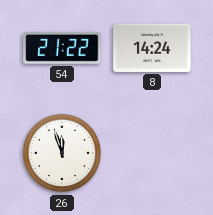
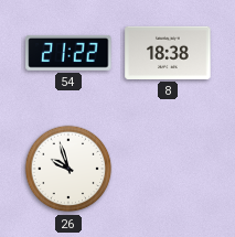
8: 14:24 -> 18:38
26: 11:57 -> 9:57
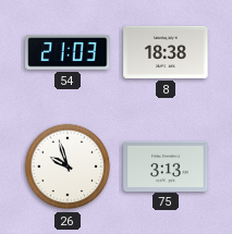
54: 21:22 -> 21:03
75: none -> 3:13
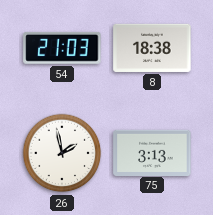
26: 9:57 -> 1:58
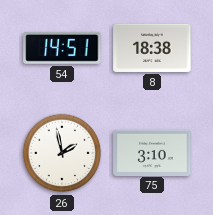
54: 21:03 -> 14:51
75: 3:13 -> 3:10
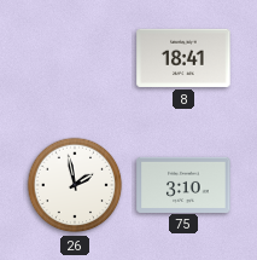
54: 14:51 -> none
8: 18:38 -> 18:41
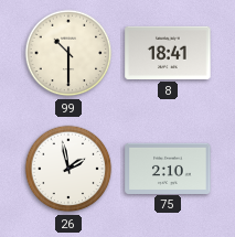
99: none -> 10:30
75: 3:10 -> 2:10
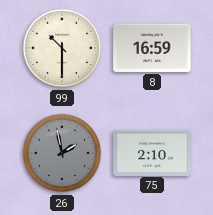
8: 18:41 -> 16:59
26 dial: white -> grey
